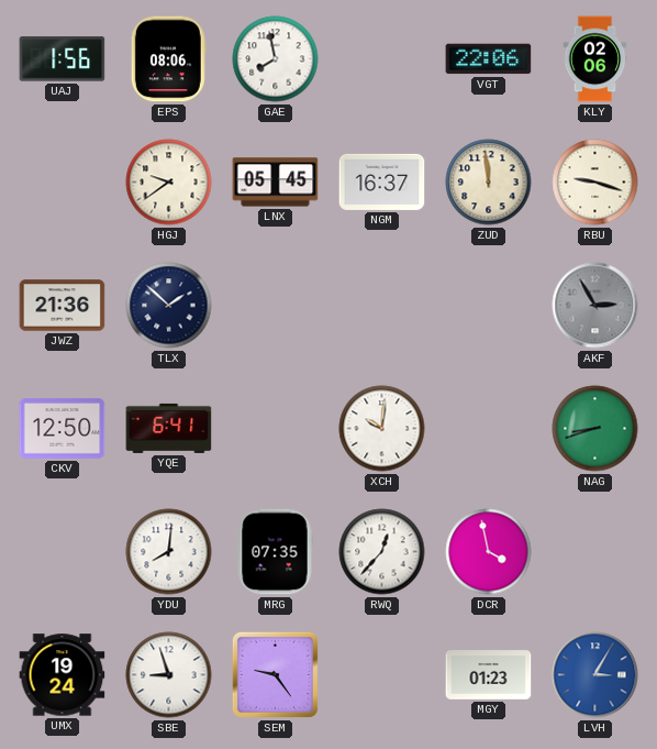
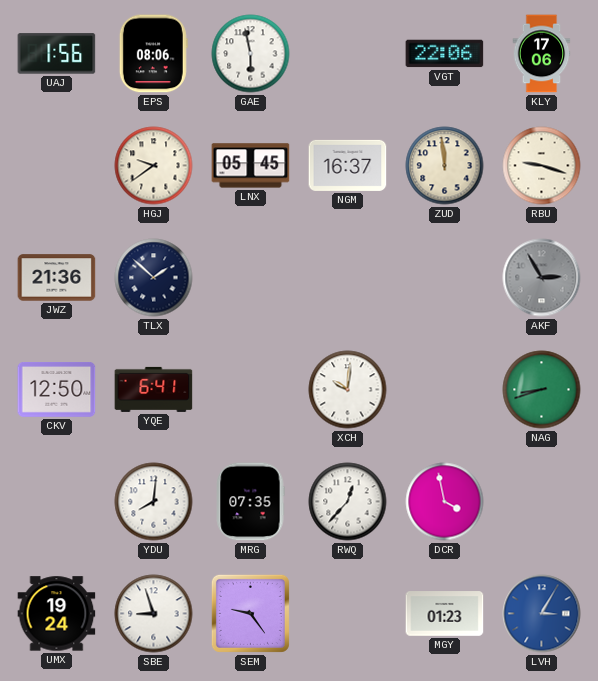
GAE: 7:58 -> 5:58
KLY: 02:06 -> 17:06
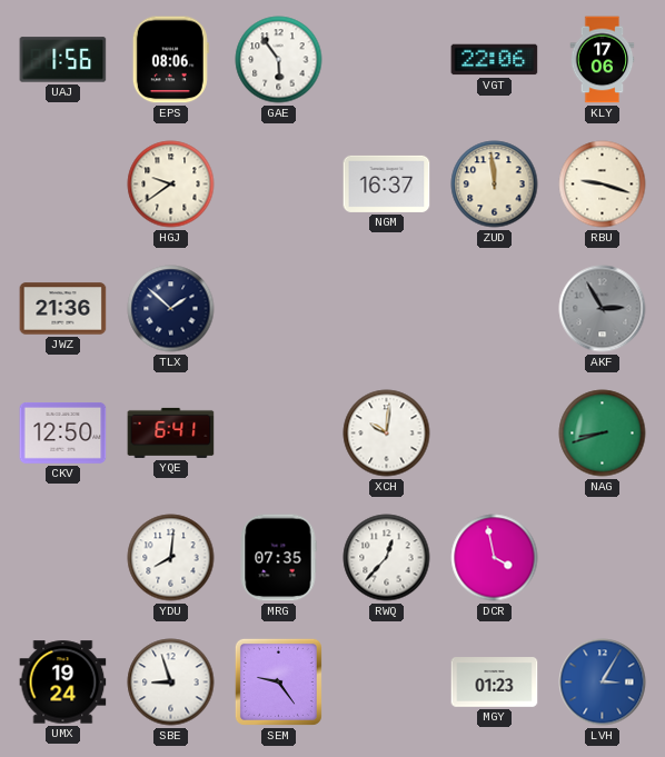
GAE: 5:58 -> 5:54
LNX: 05:45 -> none
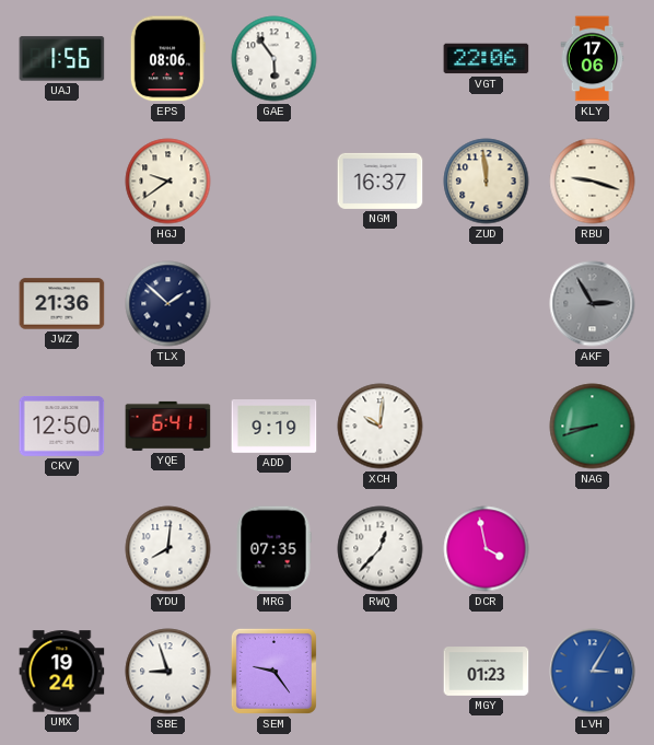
ADD: none -> 9:19
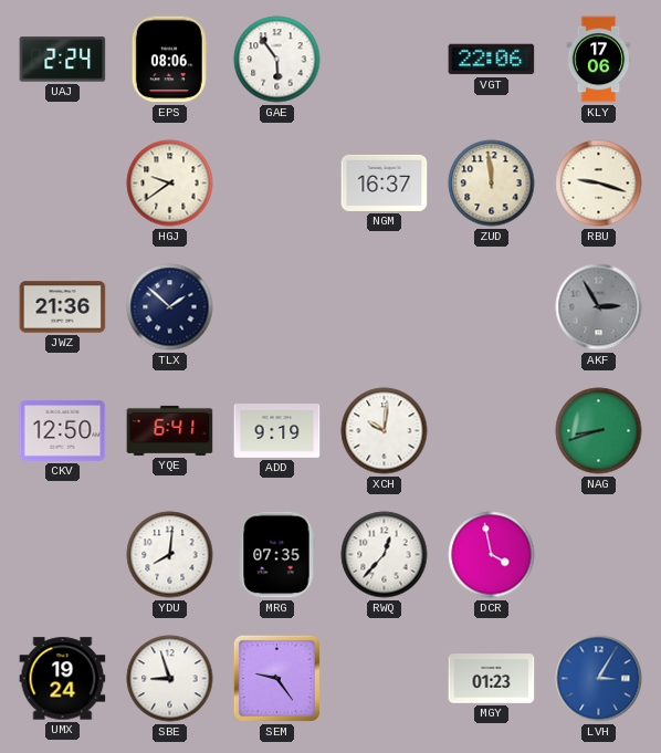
UAJ: 1:56 -> 2:24
